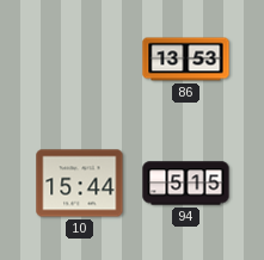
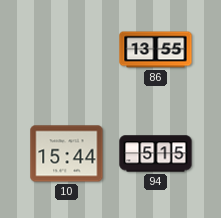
86: 13:53 -> 13:55
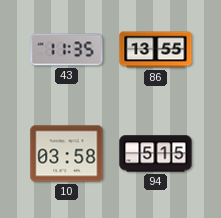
43: none -> 11:35
10: 15:44 -> 03:58
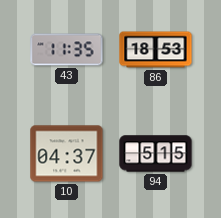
86: 13:55 -> 18:53
10: 03:58 -> 04:37
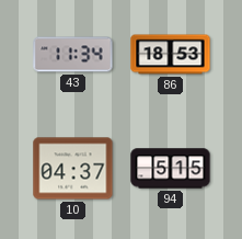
43: 11:35 -> 11:34
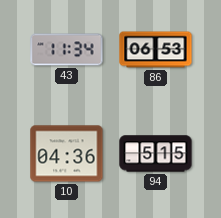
86: 18:53 -> 06:53
10: 04:37 -> 04:36
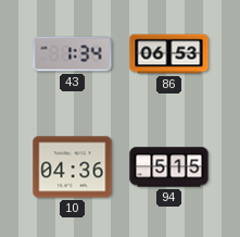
43: 11:34 -> 1:34
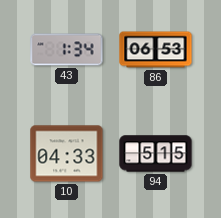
10: 04:36 -> 04:33
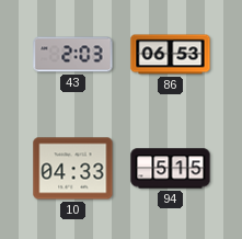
43: 1:34 -> 2:03
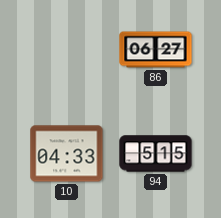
43: 2:03 -> none
86: 06:53 -> 06:27
